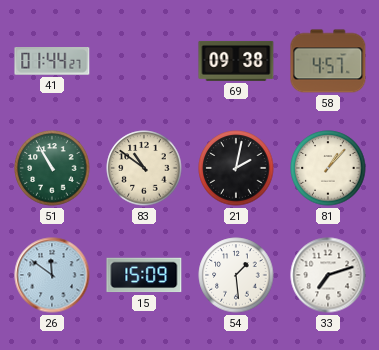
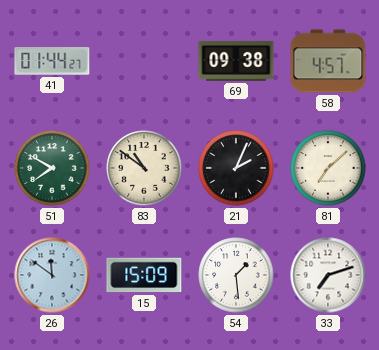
51: 10:55 -> 7:50
21: 2:02 -> 2:04
81: 1:07 -> 7:08
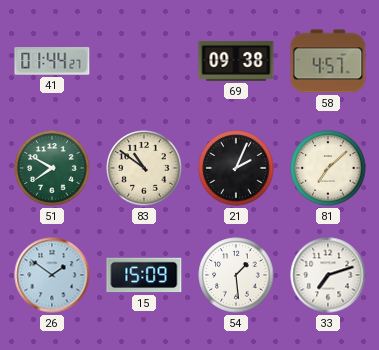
26: 11:51 -> 1:51
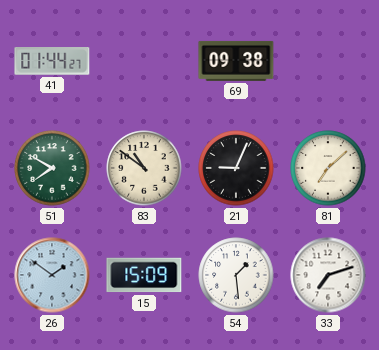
58: 4:57 -> none
21: 2:04 -> 9:04
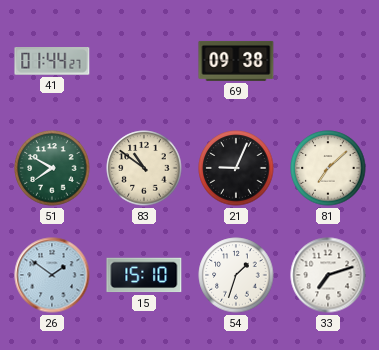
15: 15:09 -> 15:10
54: 1:29 -> 1:33
